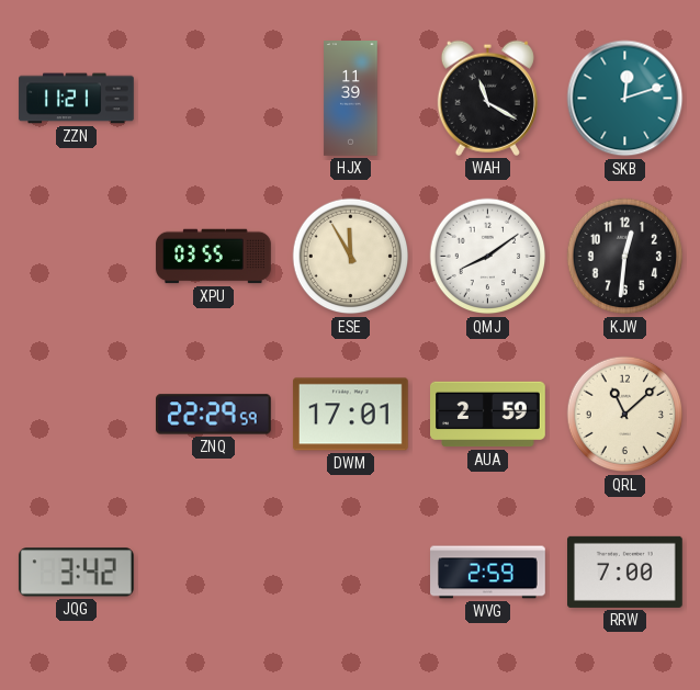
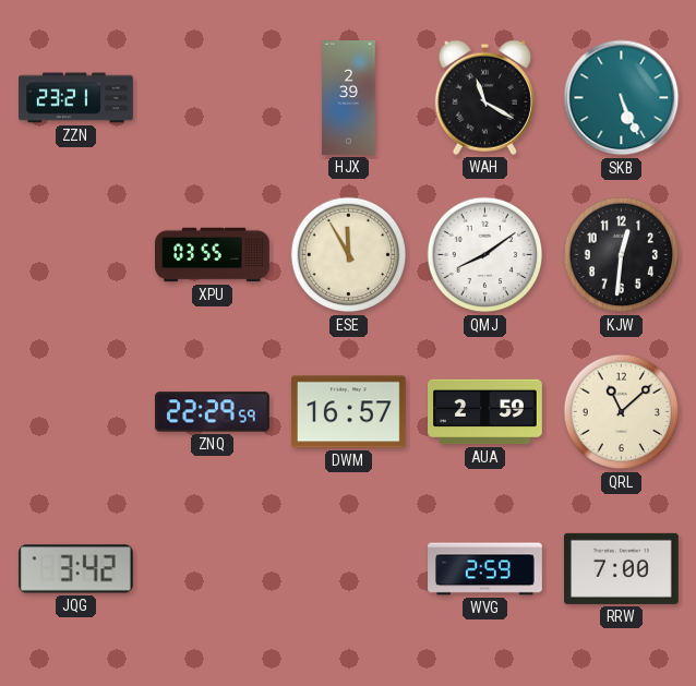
ZZN: 11:21 -> 23:21
HJX: 11:39 -> 2:39
SKB: 12:12 -> 5:26
DWM: 17:01 -> 16:57
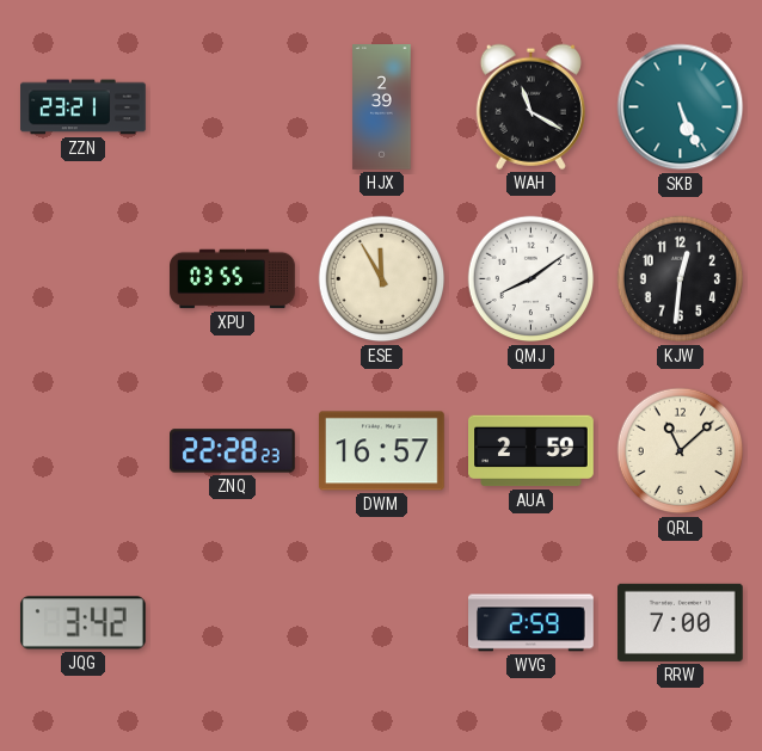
ZNQ: 22:29 -> 22:28
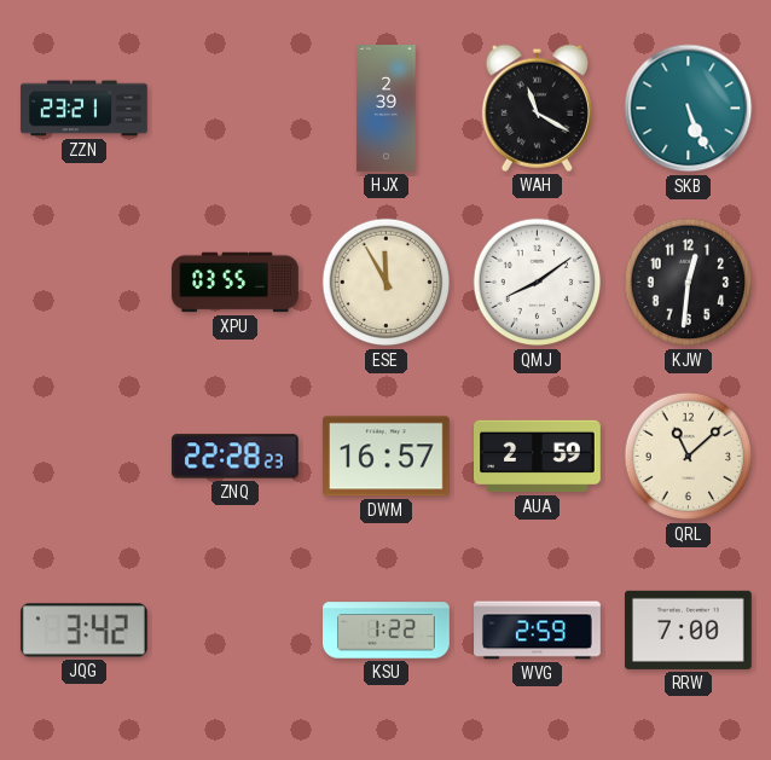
KSU: none -> 1:22
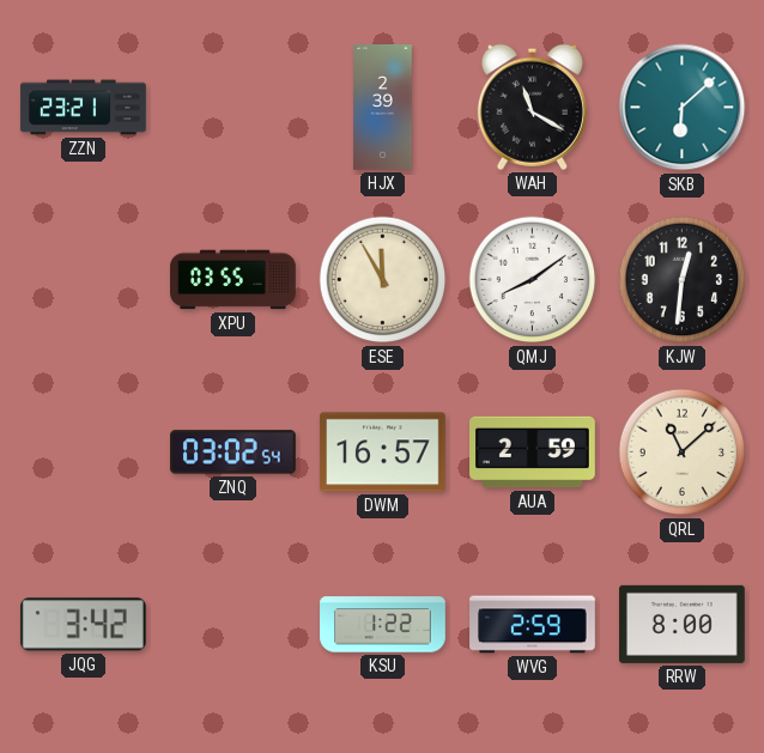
SKB: 5:26 -> 6:08
ZNQ: 22:28 -> 03:02
RRW: 7:00 -> 8:00
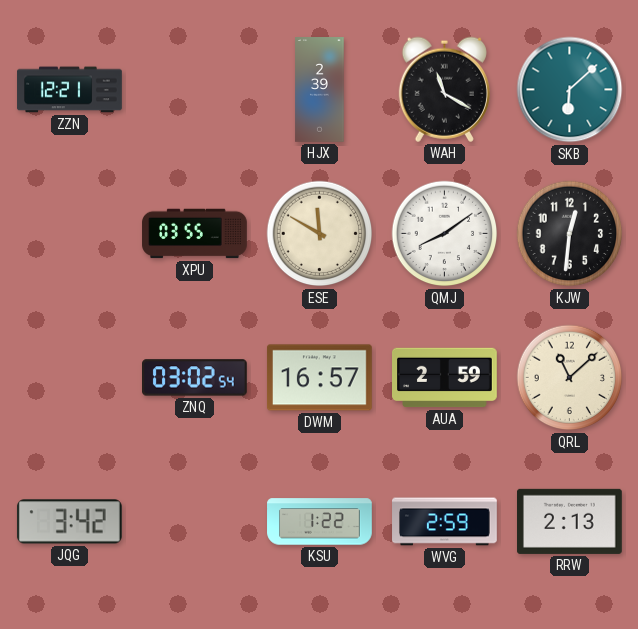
ZZN: 23:21 -> 12:21
ESE: 11:55 -> 11:50
RRW: 8:00 -> 2:13
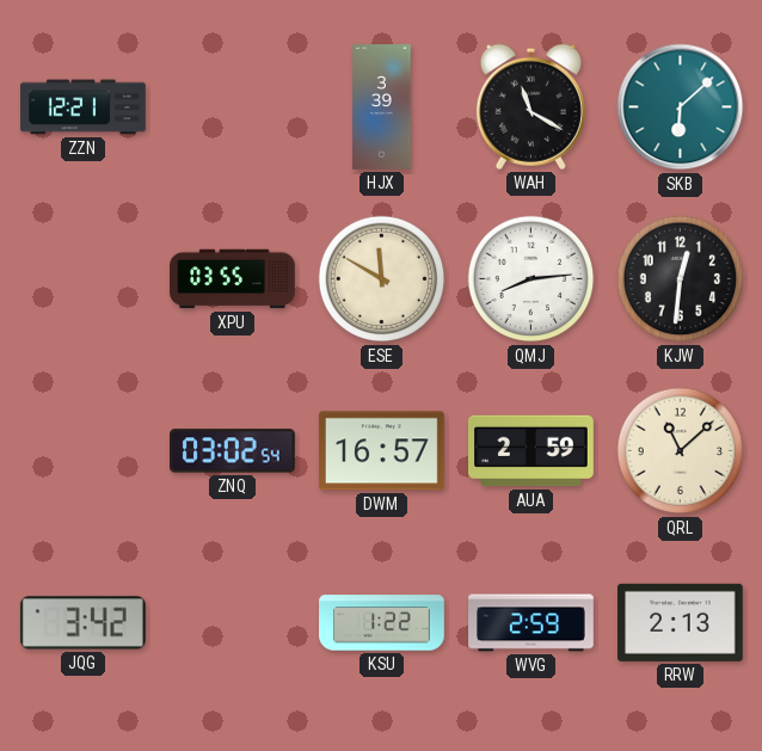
HJX: 2:39 -> 3:39
QMJ: 8:09 -> 8:14
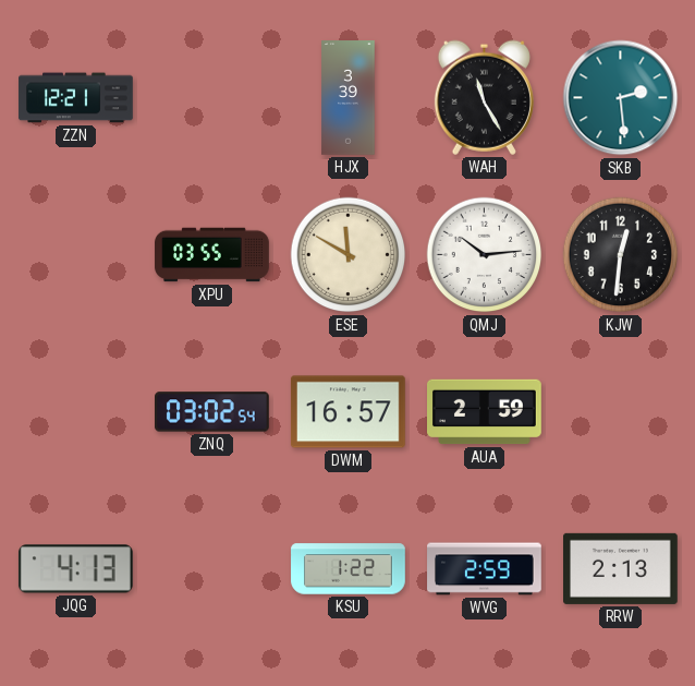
WAH: 11:20 -> 11:25
SKB: 6:08 -> 2:29
QMJ: 8:14 -> 10:14
QRL: 11:08 -> none
JQG: 3:42 -> 4:13
